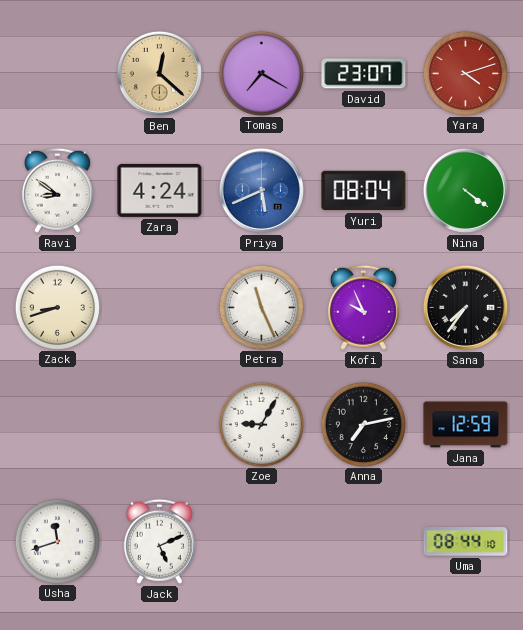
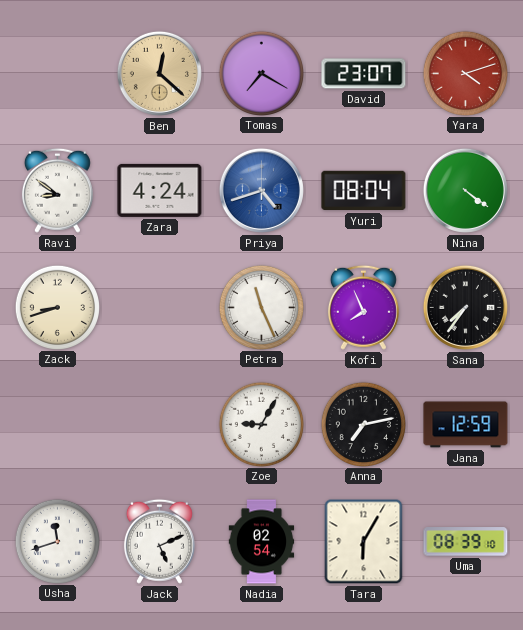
Priya: 5:41 -> 4:42
Kofi: 9:56 -> 7:56
Nadia: none -> 02:54
Tara: none -> 6:05
Uma: 08:44 -> 08:39
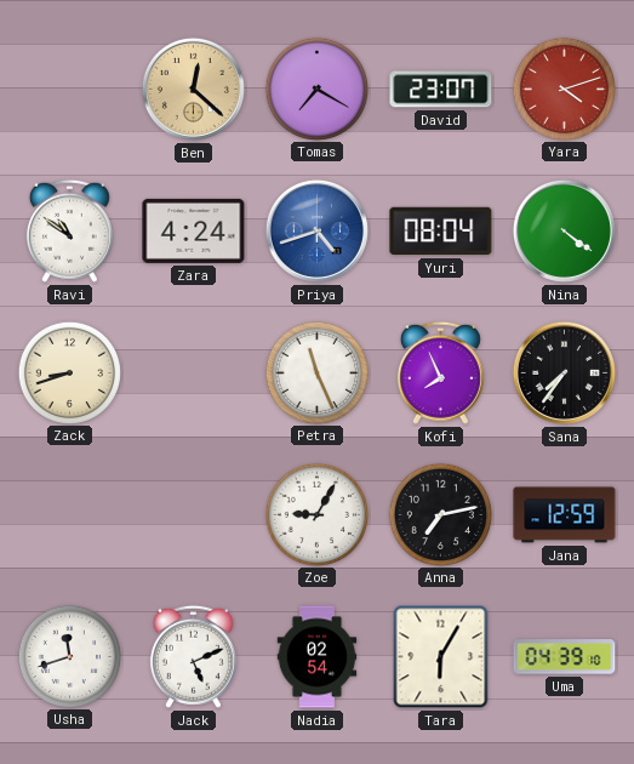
Ravi: 8:51 -> 10:51
Uma: 08:39 -> 04:39
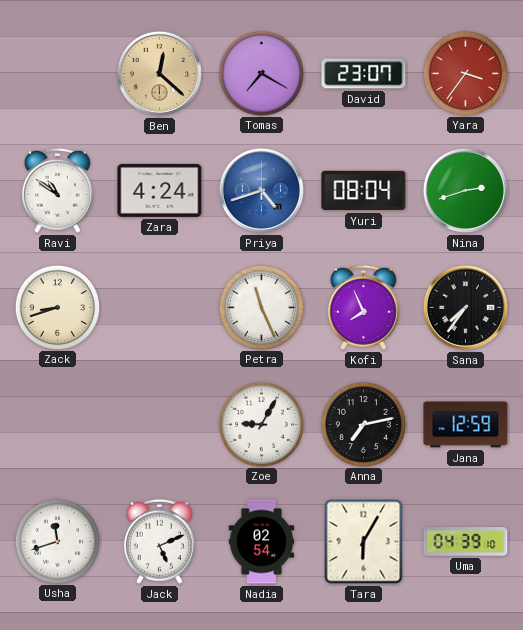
Yara: 4:12 -> 3:36
Nina: 4:21 -> 2:42
